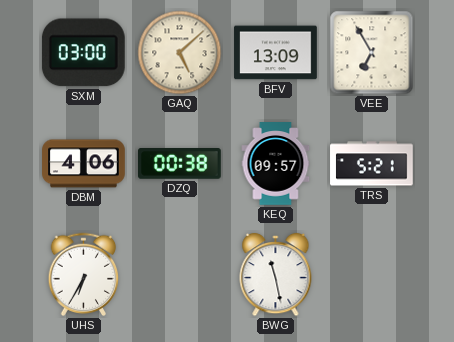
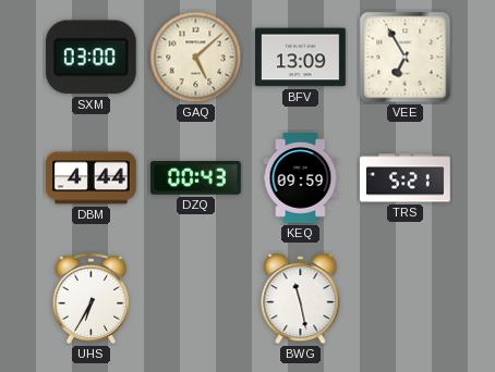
DBM: 4:06 -> 4:44
DZQ: 00:38 -> 00:43
KEQ: 09:57 -> 09:59
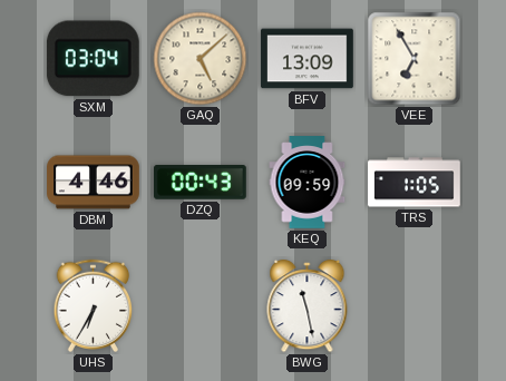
SXM: 03:00 -> 03:04
DBM: 4:44 -> 4:46
TRS: 5:21 -> 1:05
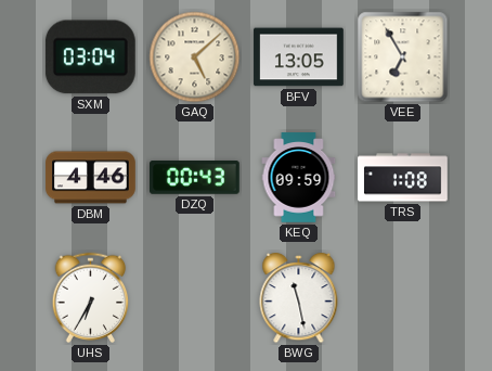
BFV: 13:09 -> 13:05
TRS: 1:05 -> 1:08
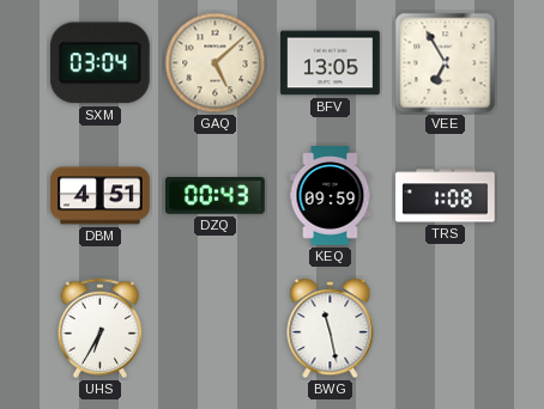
DBM: 4:46 -> 4:51
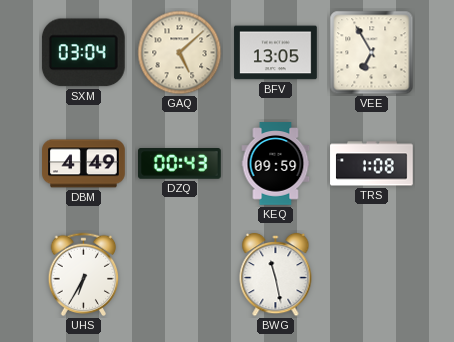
DBM: 4:51 -> 4:49
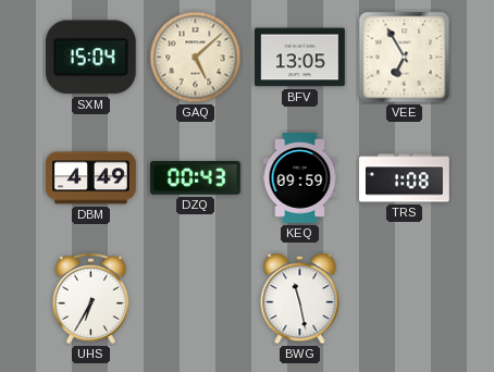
SXM: 03:04 -> 15:04
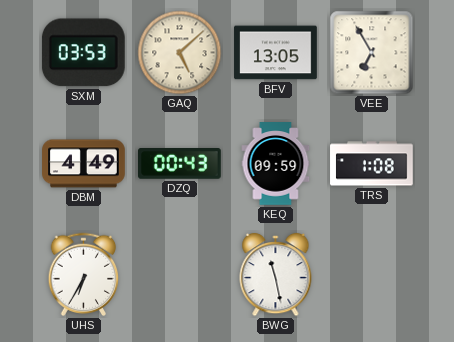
SXM: 15:04 -> 03:53
